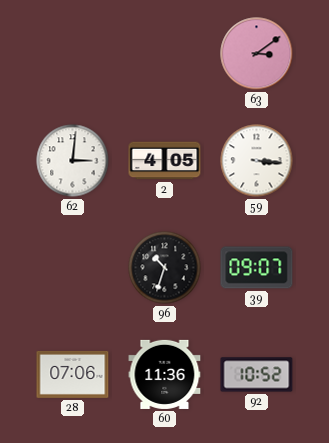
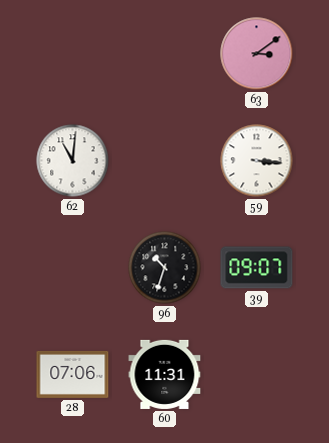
62: 3:01 -> 11:01
2: 4:05 -> none
60: 11:36 -> 11:31
92: 10:52 -> none
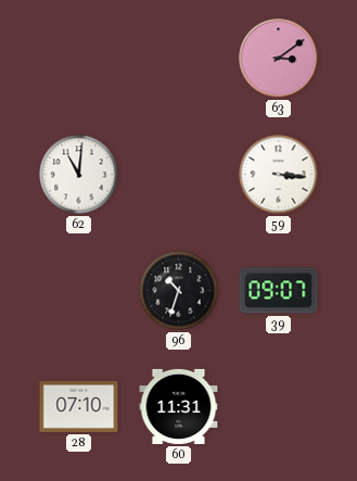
28: 07:06 -> 07:10
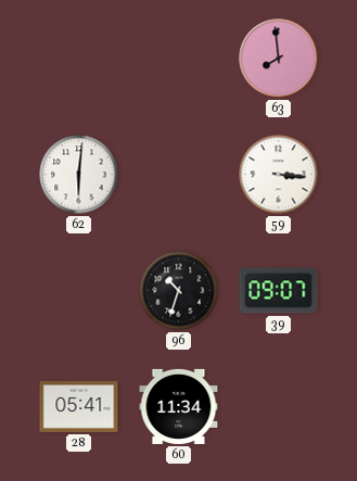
63: 3:09 -> 7:59
62: 11:01 -> 6:01
28: 07:10 -> 05:41
60: 11:31 -> 11:34
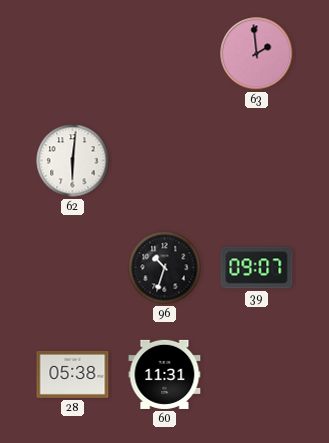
63: 7:59 -> 1:59
59: 3:16 -> none
28: 05:41 -> 05:38
60: 11:34 -> 11:31
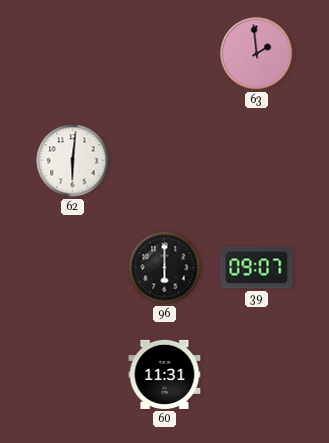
96: 10:33 -> 6:00
28: 05:38 -> none
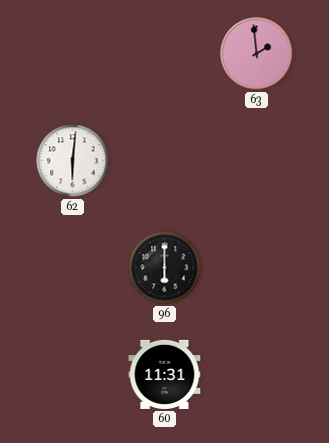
39: 09:07 -> none
